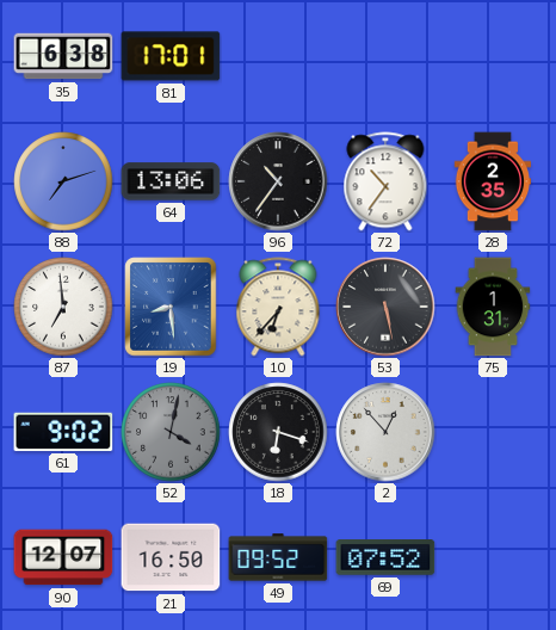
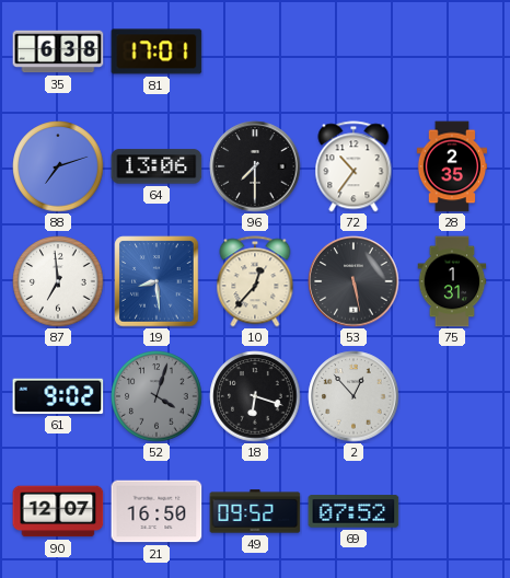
96: 10:36 -> 7:30
10: 6:37 -> 12:37
52: 4:02 -> 4:03
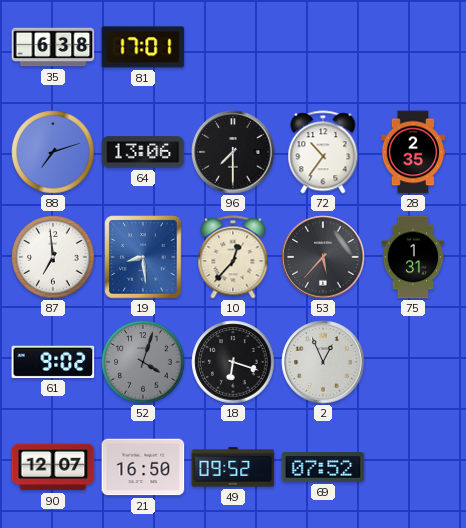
53: 5:28 -> 5:37
2: 12:53 -> 12:56
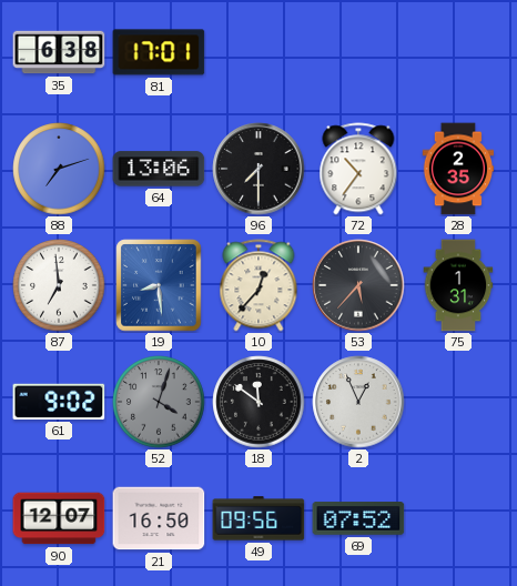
18: 6:18 -> 11:51
49: 09:52 -> 09:56
